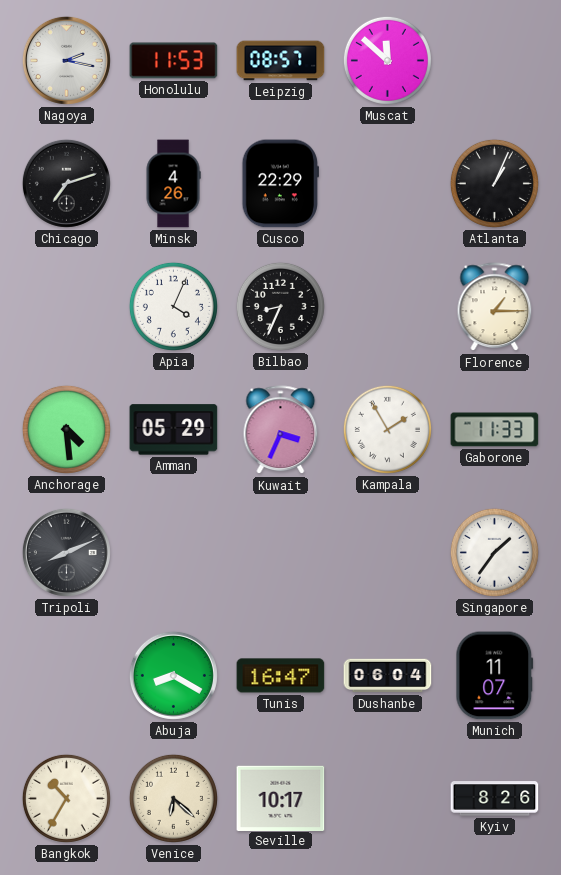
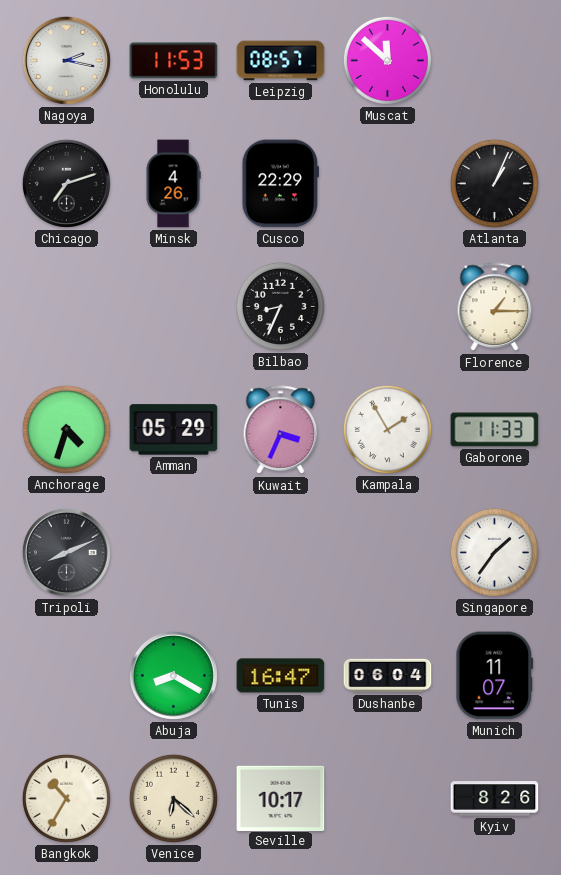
Apia: 4:04 -> none
Anchorage: 4:29 -> 4:33
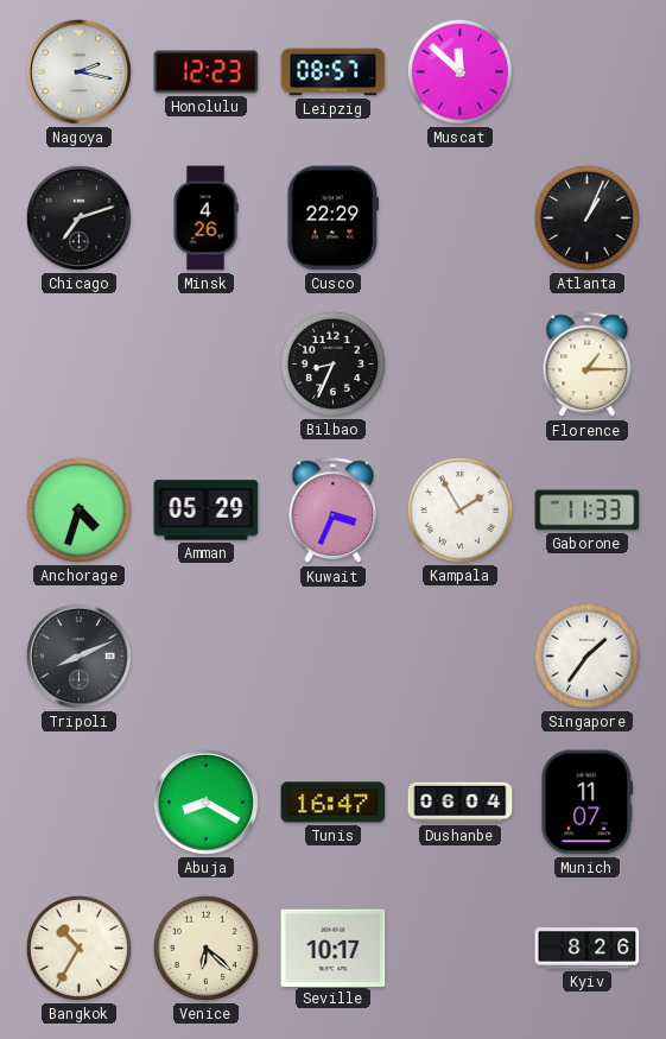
Honolulu: 11:53 -> 12:23
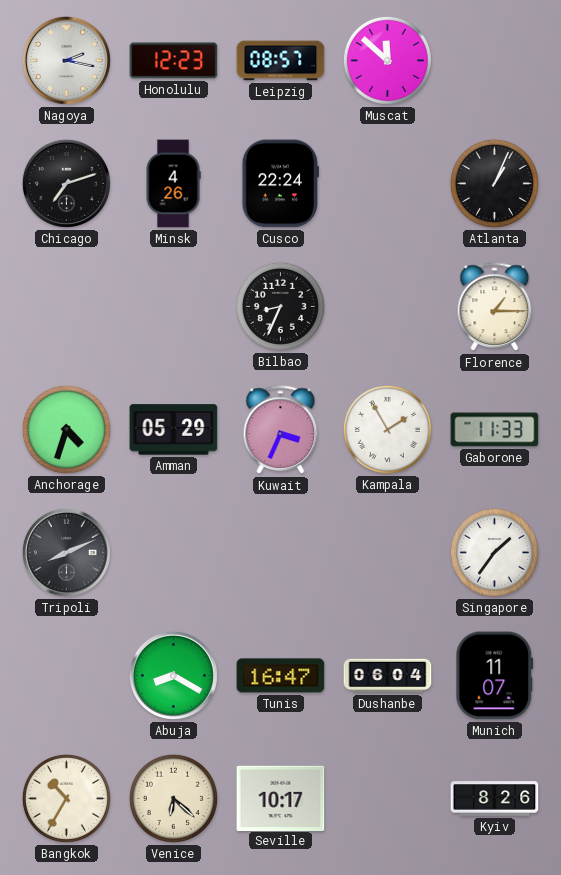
Cusco: 22:29 -> 22:24
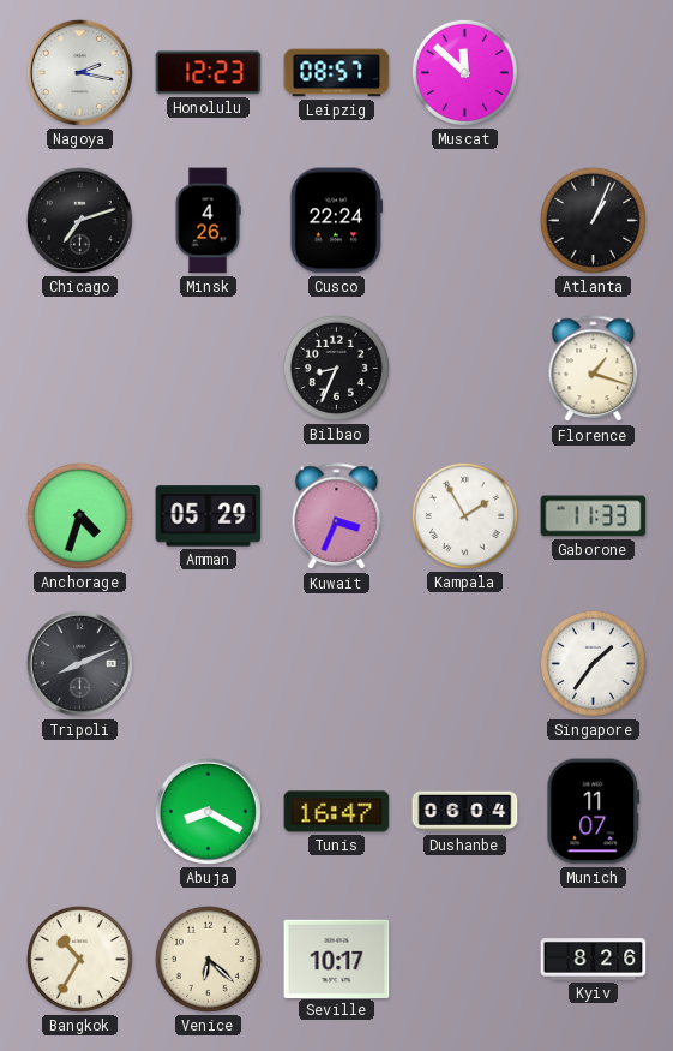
Florence: 1:15 -> 1:18
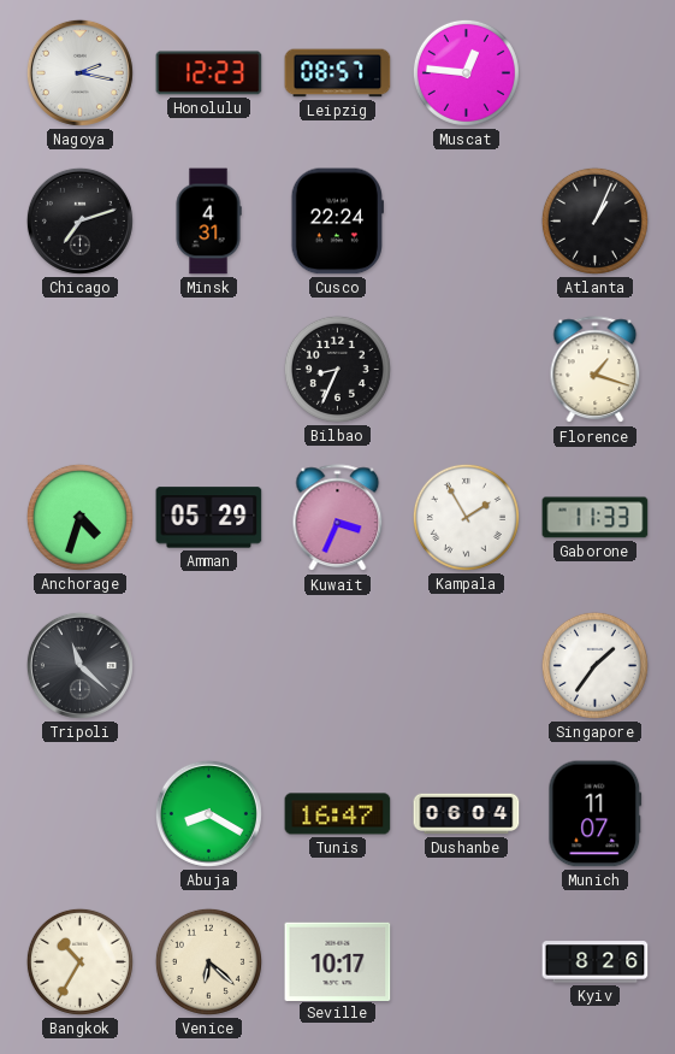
Muscat: 11:52 -> 12:46
Minsk: 4:26 -> 4:31
Tripoli: 8:11 -> 11:22
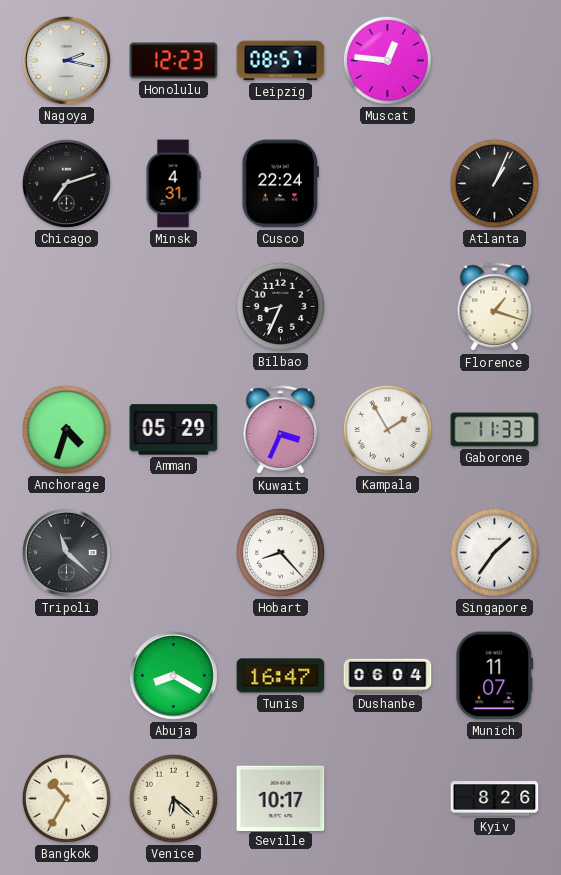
Hobart: none -> 8:23
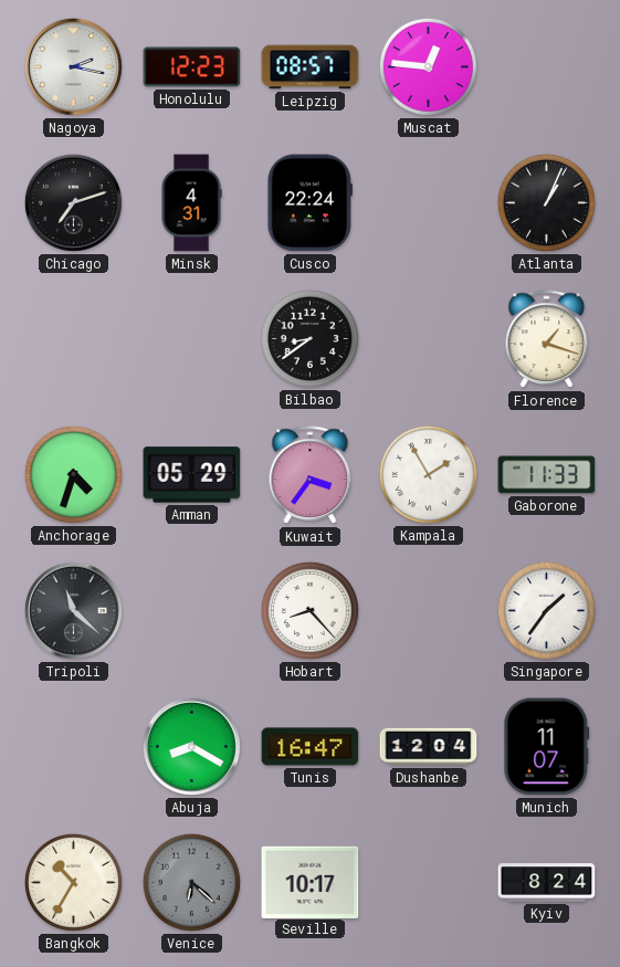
Bilbao: 8:34 -> 8:39
Kuwait: 3:34 -> 3:36
Dushanbe: 06:04 -> 12:04
Venice dial: cream -> grey
Kyiv: 8:26 -> 8:24
